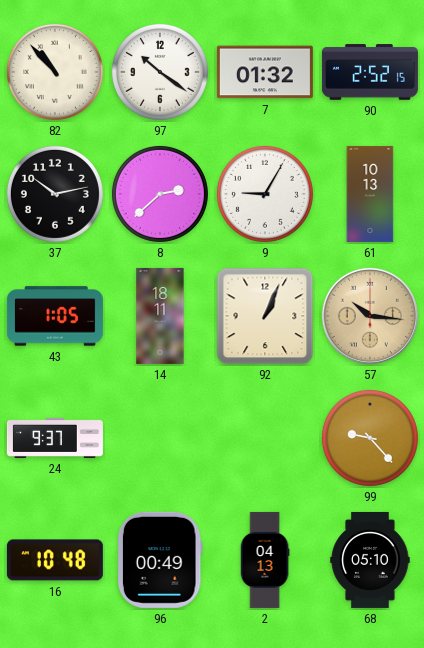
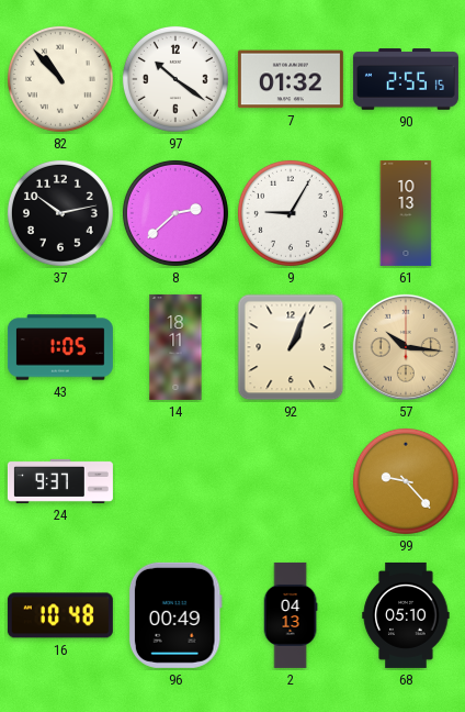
90: 2:52 -> 2:55
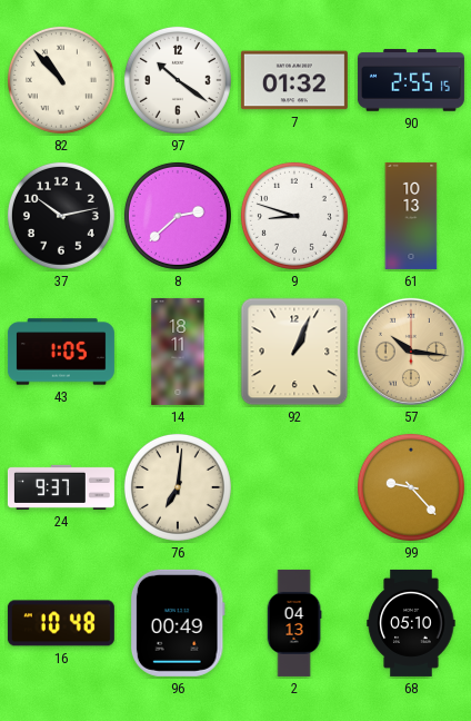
9: 9:05 -> 8:48
76: none -> 7:01
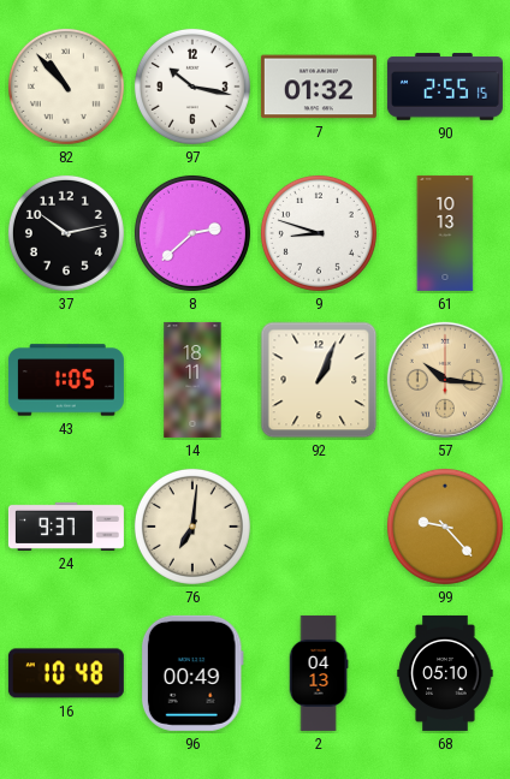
97: 10:21 -> 10:17
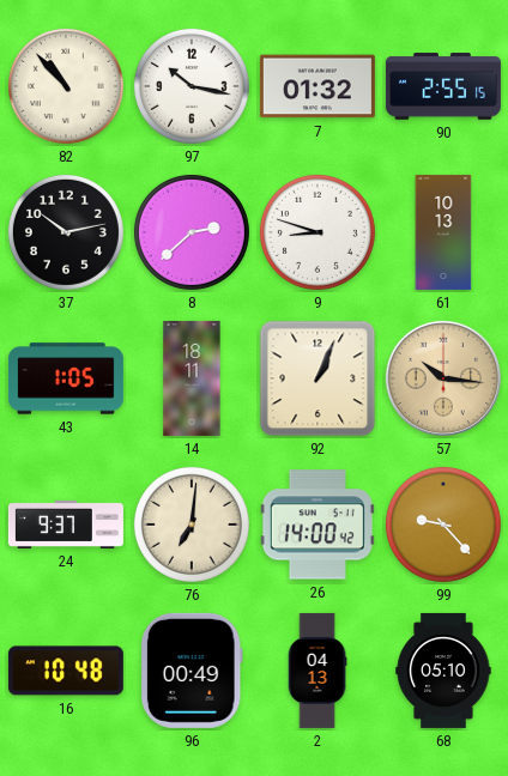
26: none -> 14:00
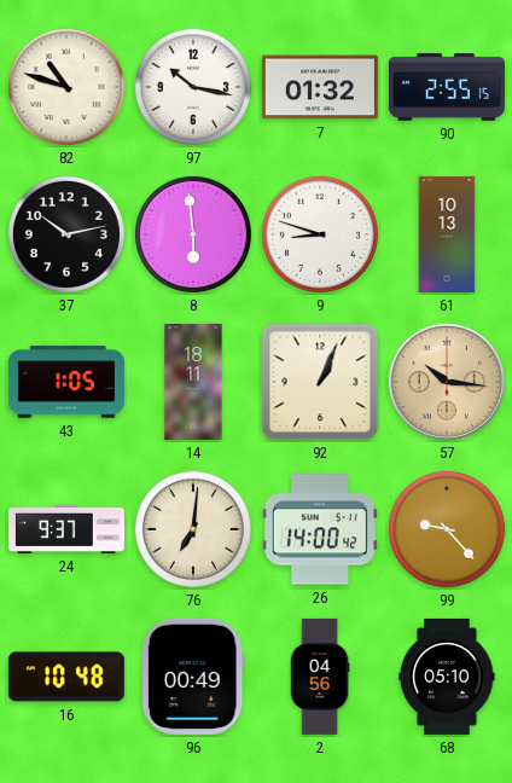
82: 10:53 -> 10:48
8: 2:38 -> 5:59
2: 04:13 -> 04:56
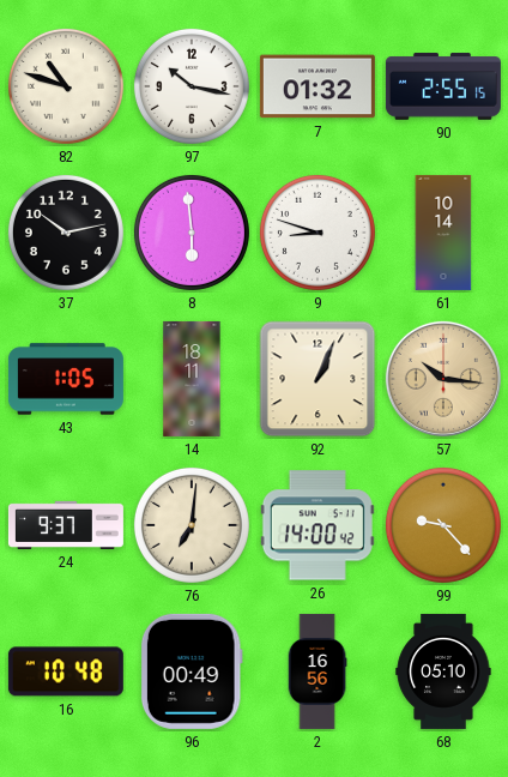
61: 10:13 -> 10:14
2: 04:56 -> 16:56
